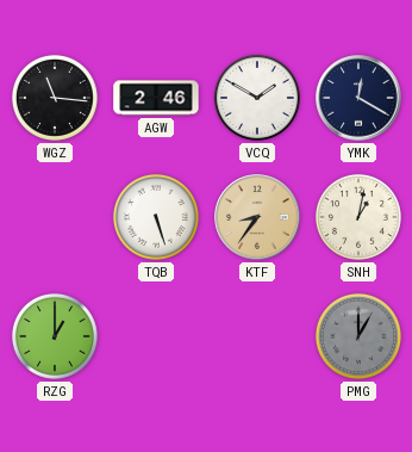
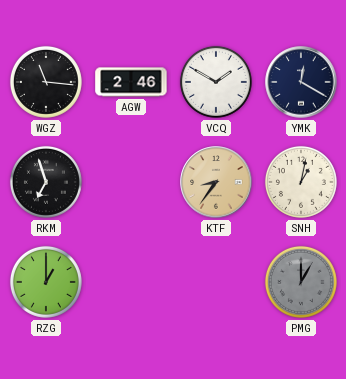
RKM: none -> 6:57
TQB: 5:27 -> none
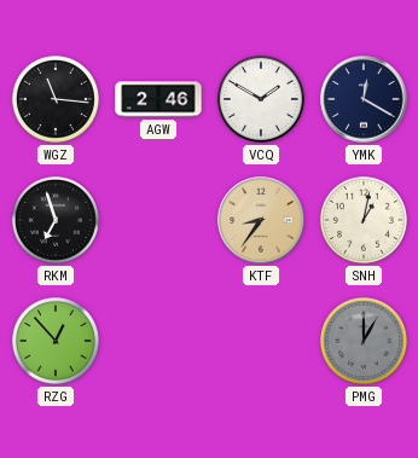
RZG: 1:00 -> 12:53
